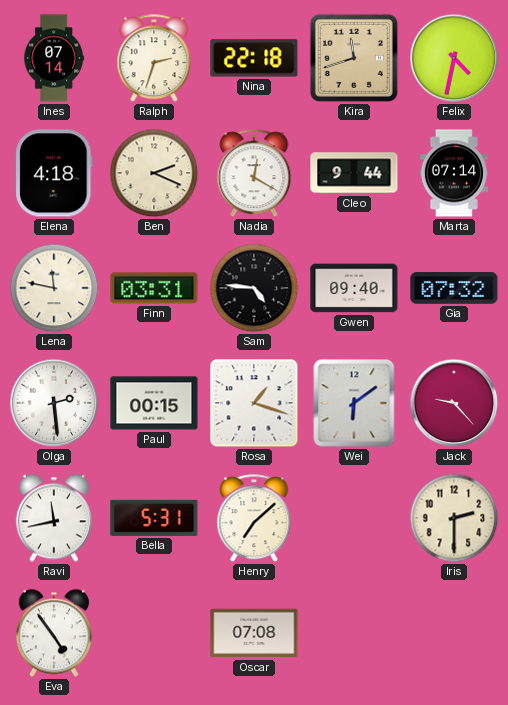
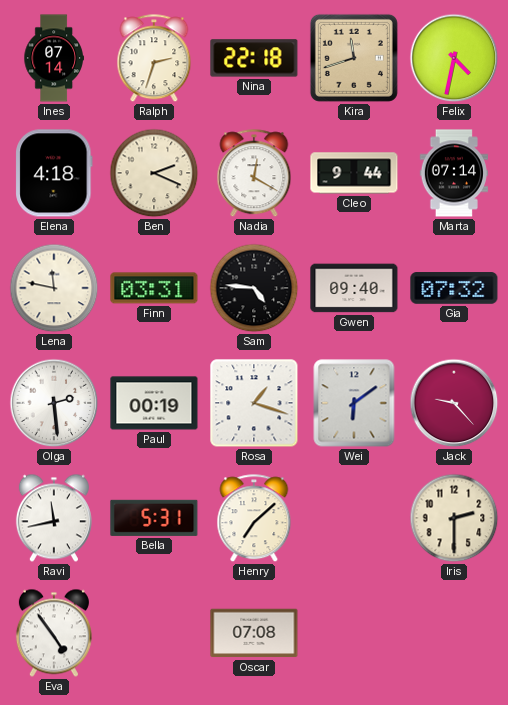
Paul: 00:15 -> 00:19
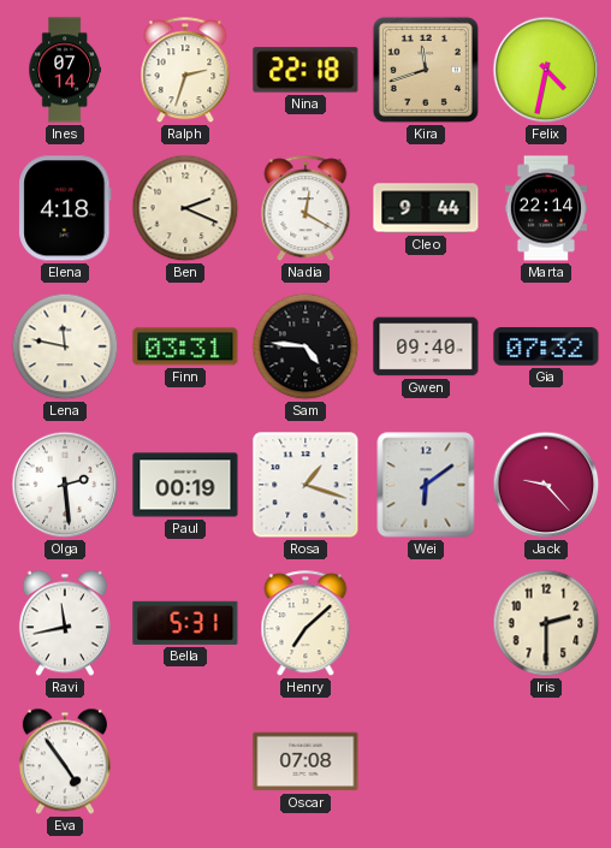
Marta: 07:14 -> 22:14
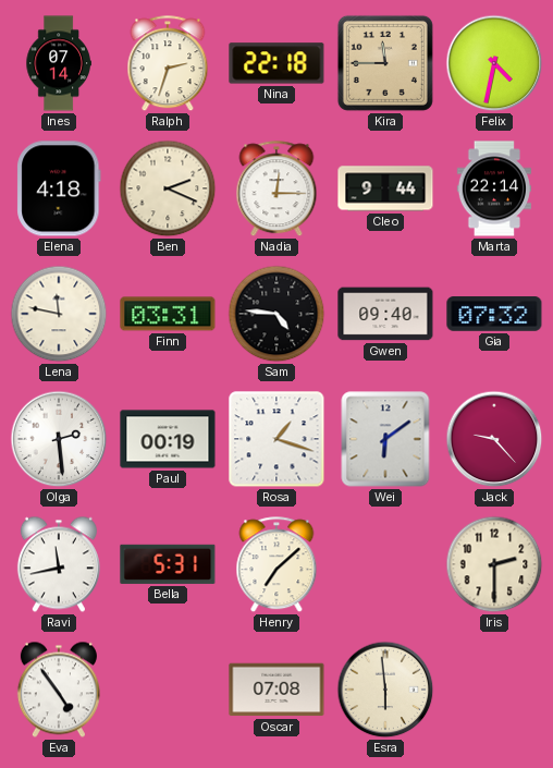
Kira: 11:42 -> 11:45
Nadia: 12:20 -> 12:15
Esra: none -> 5:59
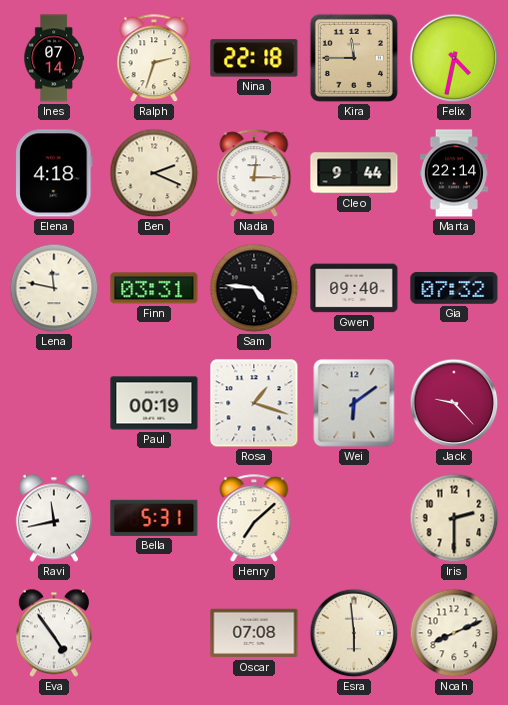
Olga: 2:29 -> none
Noah: none -> 8:11
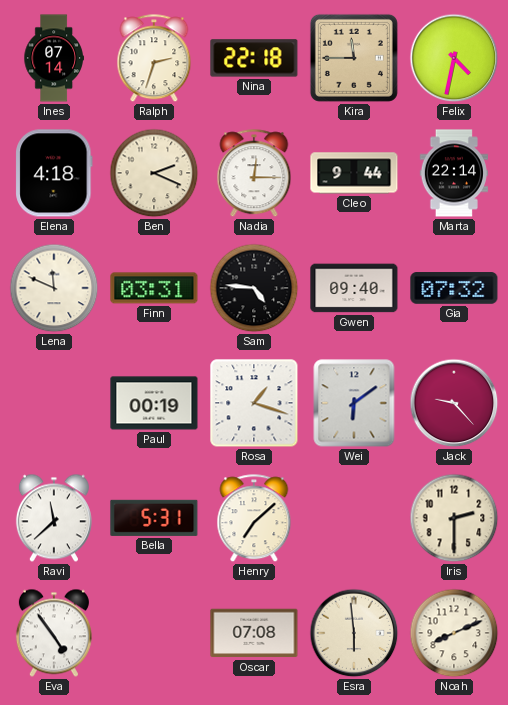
Lena: 11:47 -> 11:49
Ravi: 11:43 -> 11:38
